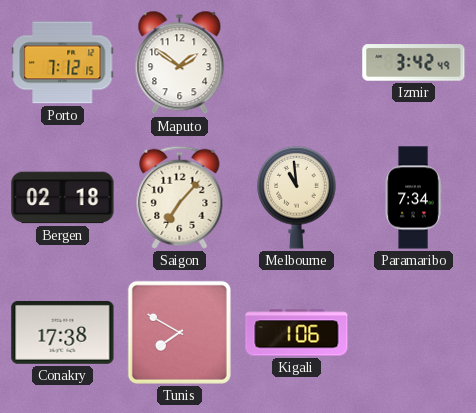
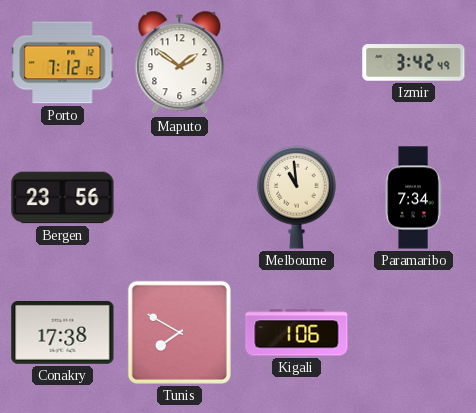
Bergen: 02:18 -> 23:56
Saigon: 7:07 -> none
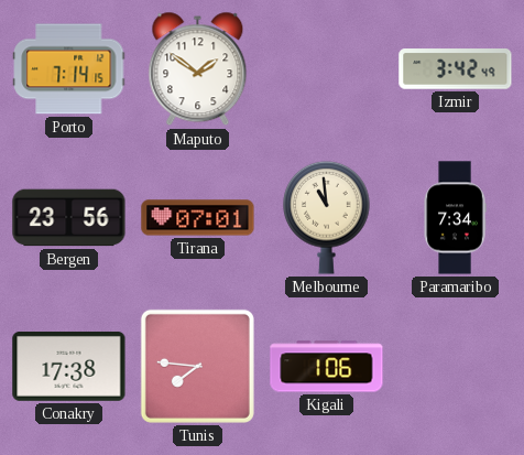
Porto: 7:12 -> 7:14
Tirana: none -> 07:01
Tunis: 7:50 -> 7:46
